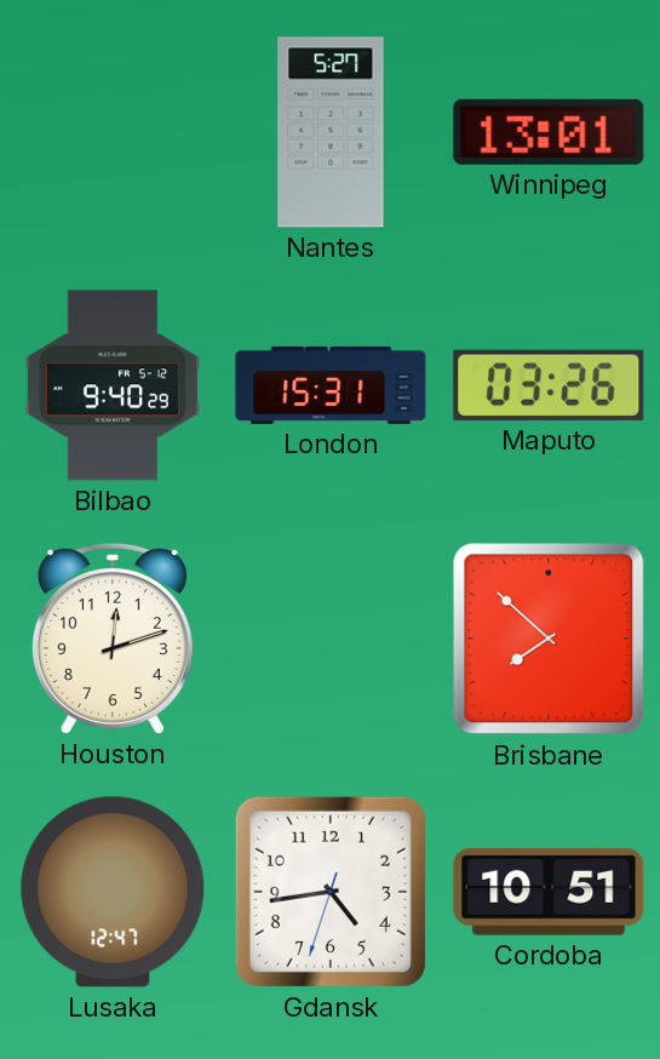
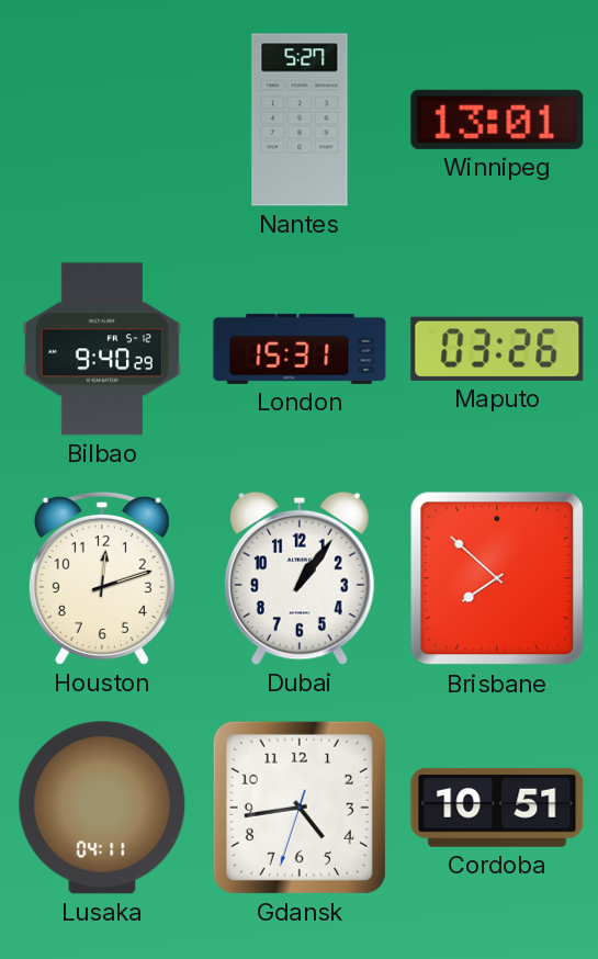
Dubai: none -> 1:06
Lusaka: 12:47 -> 04:11
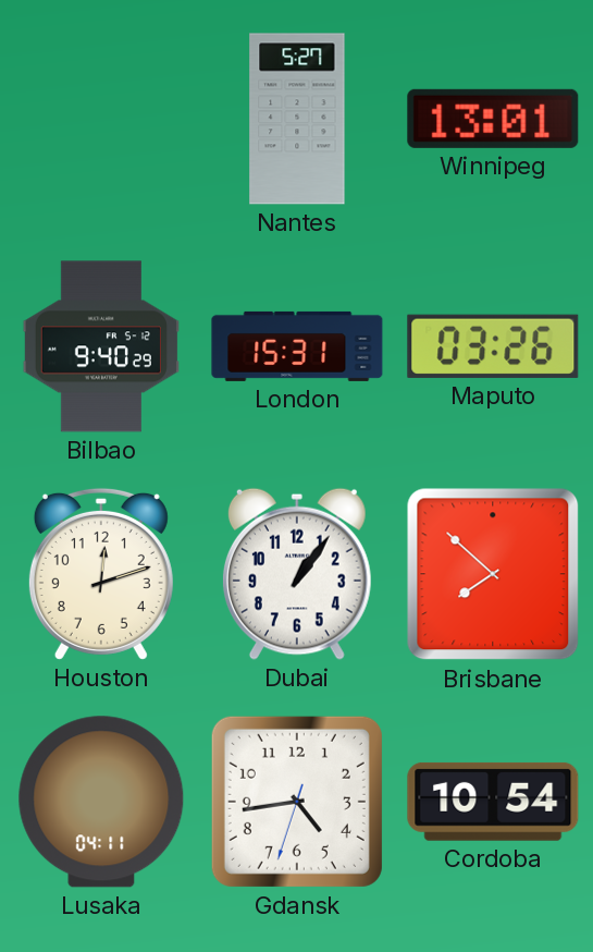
Cordoba: 10:51 -> 10:54
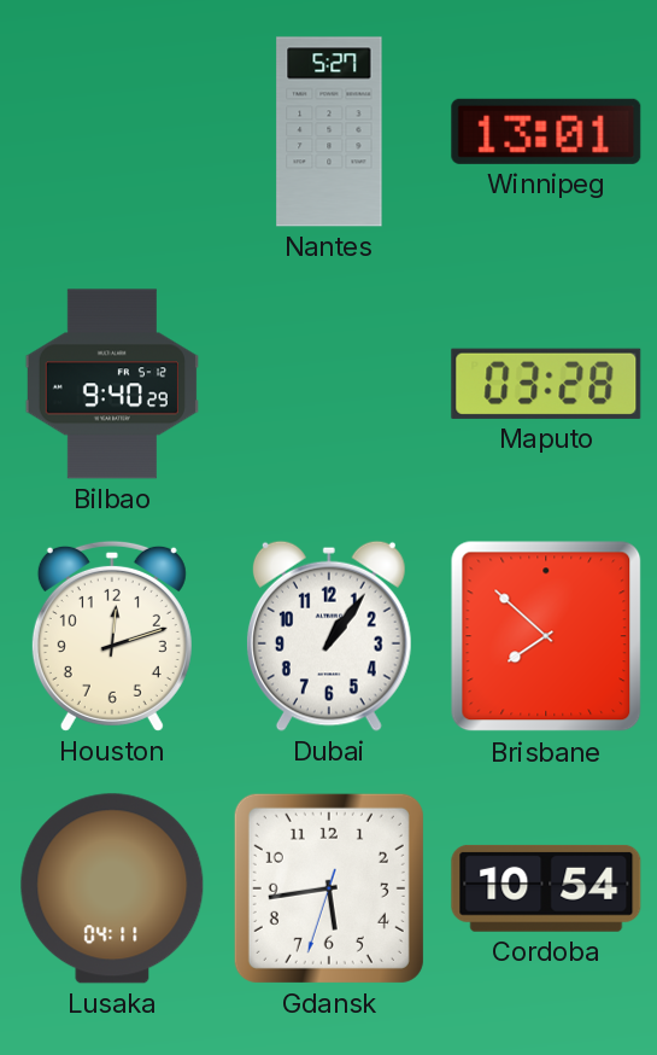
London: 15:31 -> none
Maputo: 03:26 -> 03:28
Gdansk: 4:43 -> 5:43
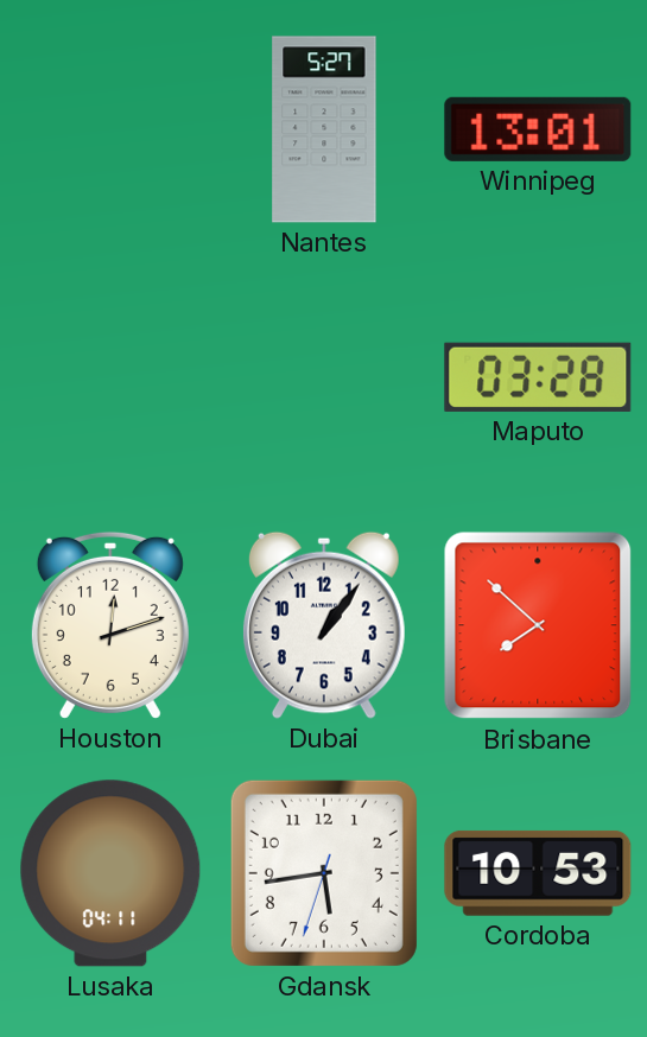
Bilbao: 9:40 -> none
Cordoba: 10:54 -> 10:53
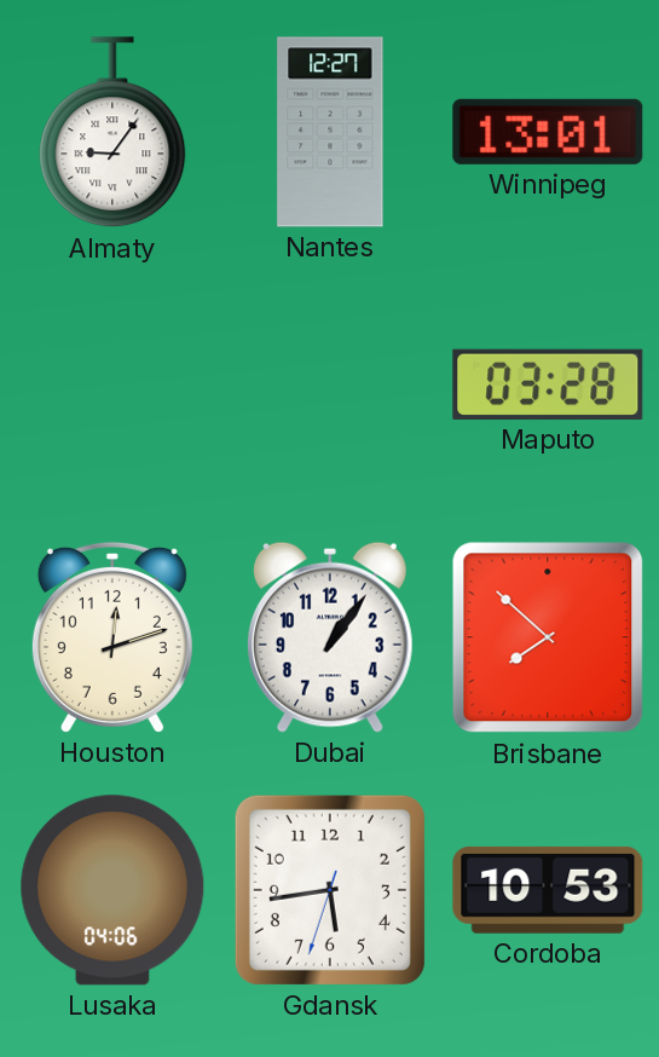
Almaty: none -> 9:06
Nantes: 5:27 -> 12:27
Lusaka: 04:11 -> 04:06
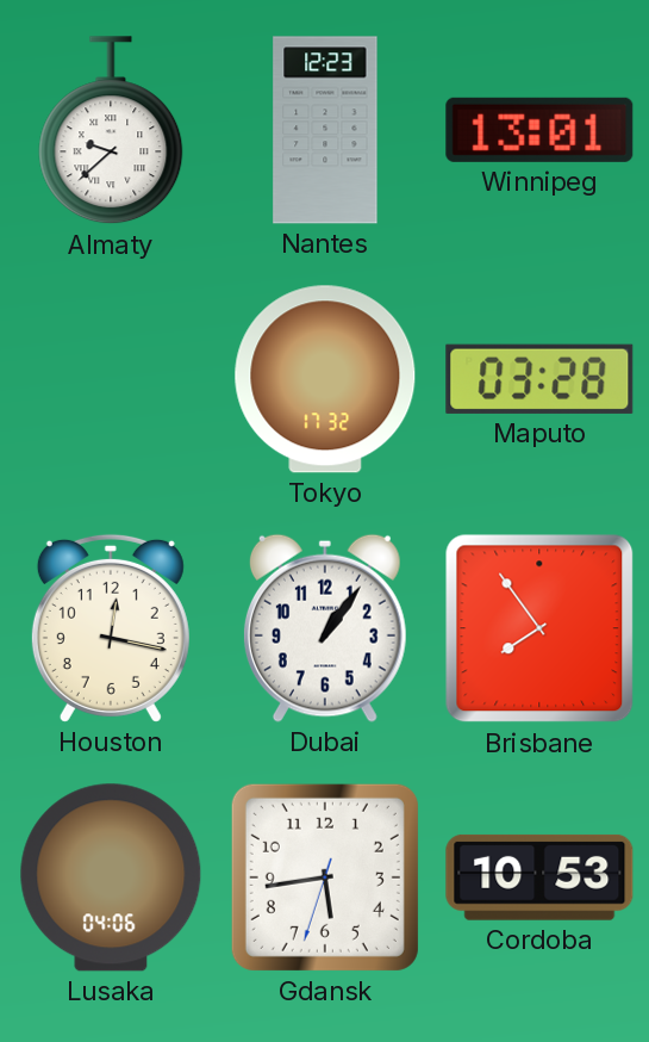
Almaty: 9:06 -> 9:38
Nantes: 12:27 -> 12:23
Tokyo: none -> 17:32
Houston: 12:12 -> 12:17
Brisbane: 7:52 -> 7:54
